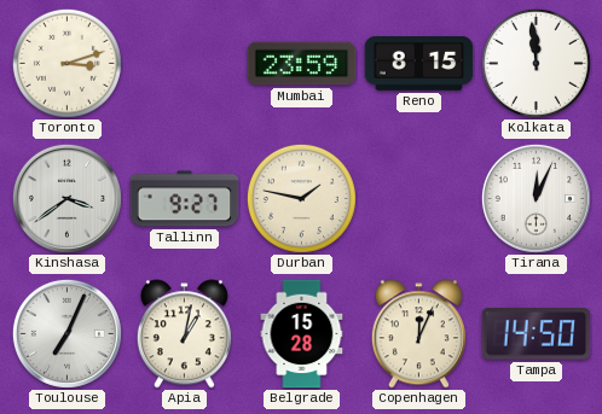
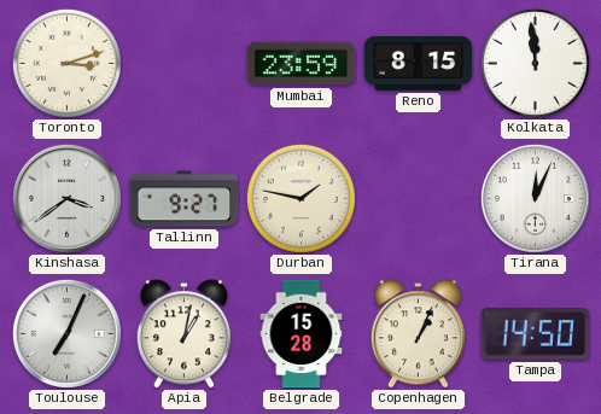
Copenhagen: 12:04 -> 1:04
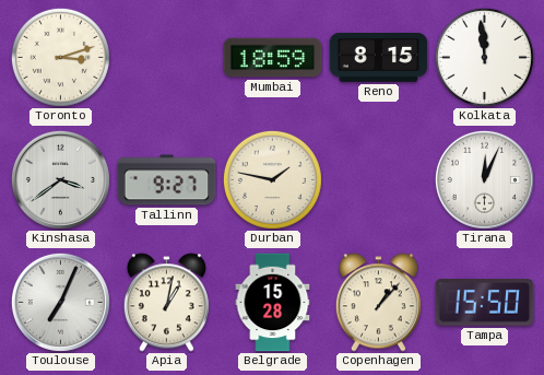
Mumbai: 23:59 -> 18:59
Copenhagen: 1:04 -> 1:07
Tampa: 14:50 -> 15:50
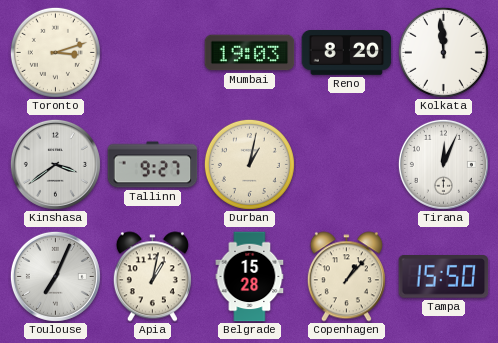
Mumbai: 18:59 -> 19:03
Reno: 8:15 -> 8:20
Durban: 1:47 -> 1:02
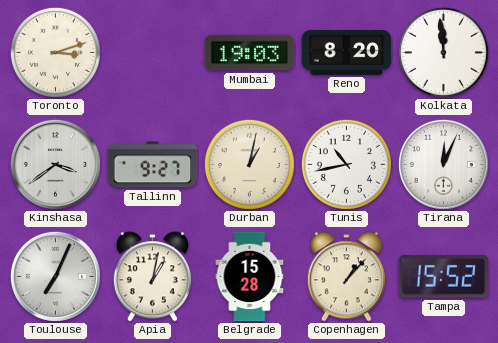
Tunis: none -> 10:43
Tampa: 15:50 -> 15:52
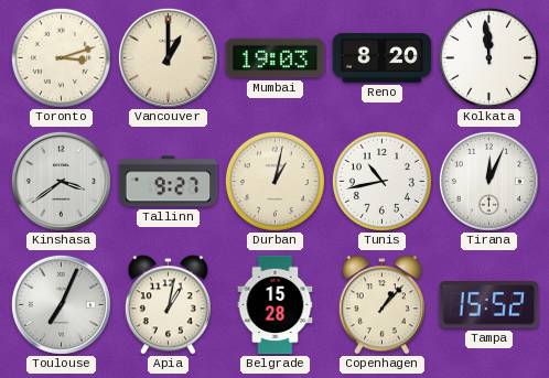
Vancouver: none -> 1:00
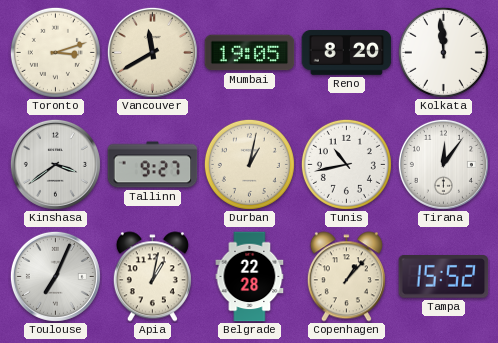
Vancouver: 1:00 -> 11:40
Mumbai: 19:03 -> 19:05
Tirana: 12:04 -> 12:06
Belgrade: 15:28 -> 22:28
